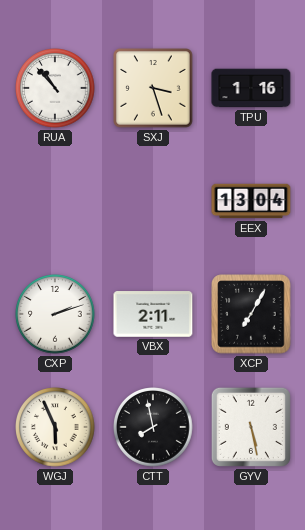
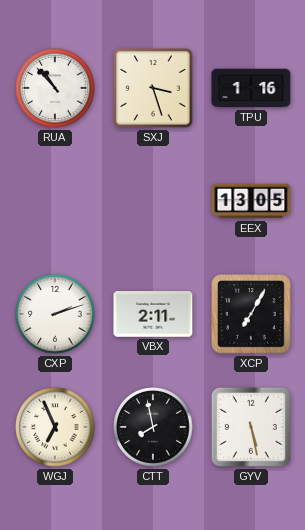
EEX: 13:04 -> 13:05
WGJ: 5:56 -> 6:56
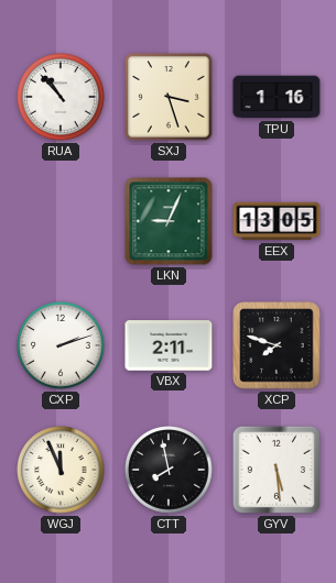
LKN: none -> 9:04
XCP: 7:05 -> 7:48
WGJ: 6:56 -> 11:56
GYV: 5:28 -> 5:29
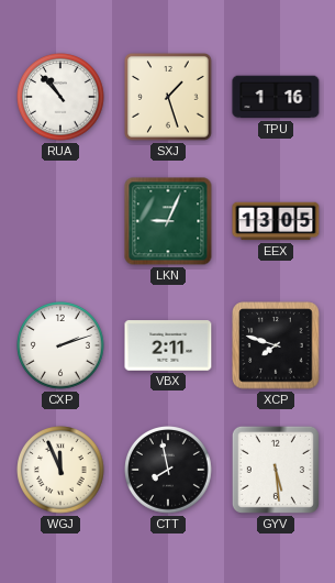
SXJ: 3:27 -> 1:27
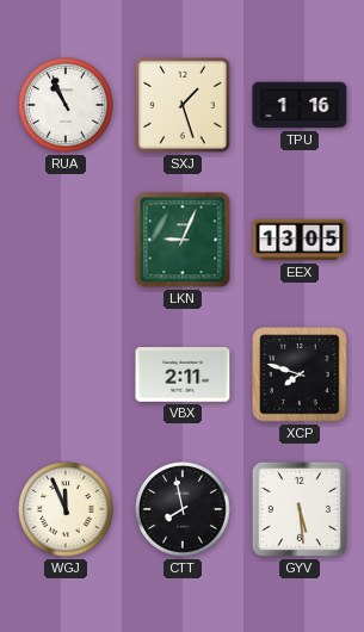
RUA: 10:53 -> 10:56
CXP: 2:12 -> none
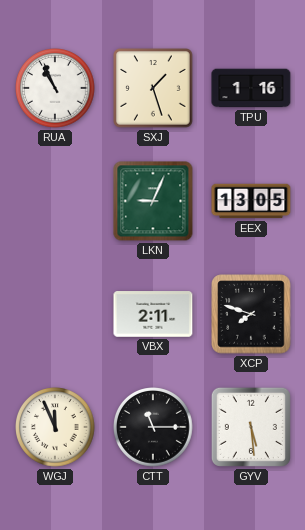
CTT: 7:58 -> 11:15
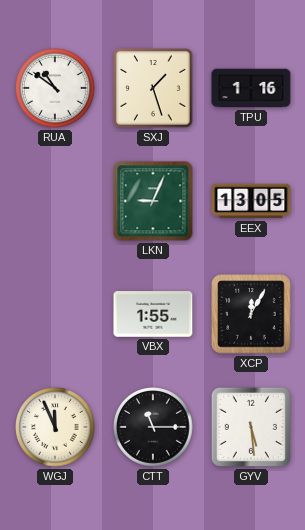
RUA: 10:56 -> 10:51
VBX: 2:11 -> 1:55
XCP: 7:48 -> 12:05
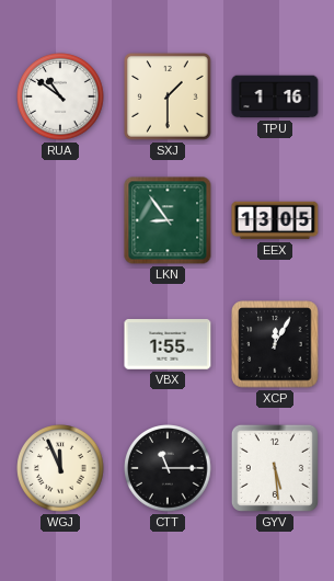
SXJ: 1:27 -> 1:30
LKN: 9:04 -> 8:54
